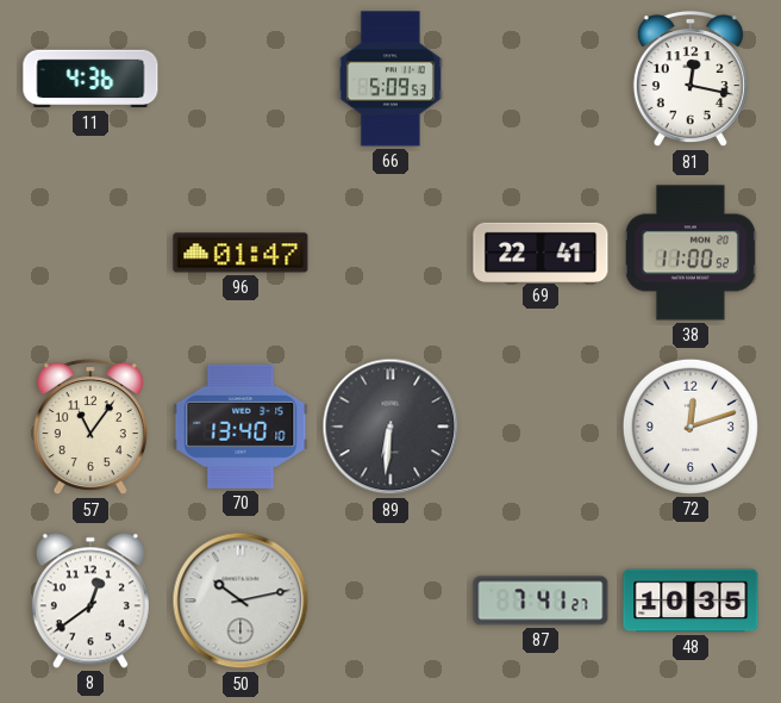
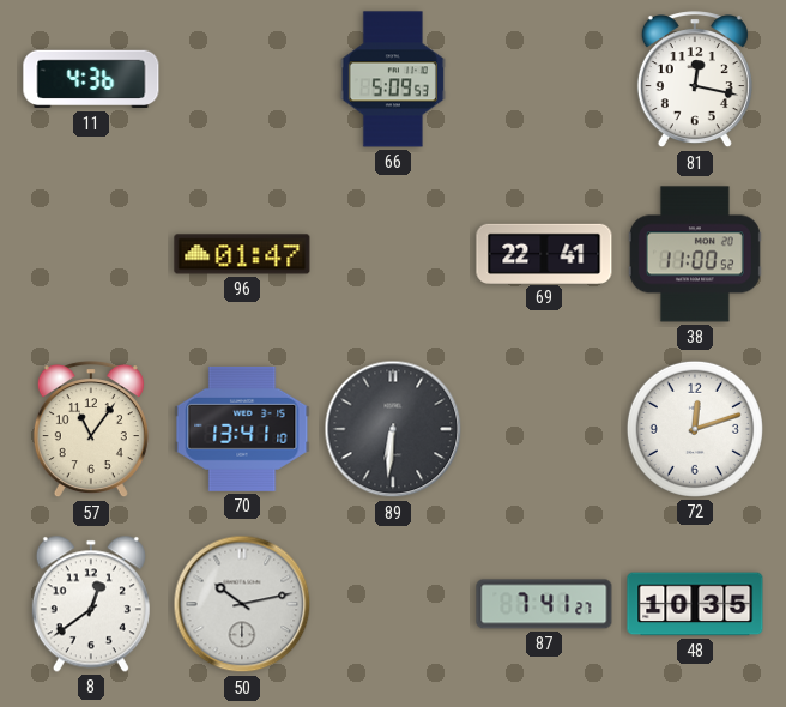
70: 13:40 -> 13:41
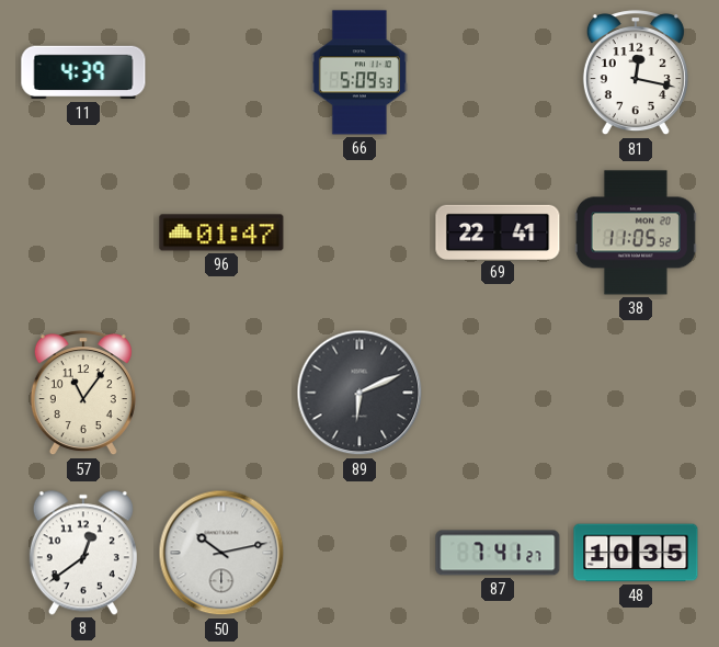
11: 4:36 -> 4:39
38: 11:00 -> 11:05
70: 13:41 -> none
89: 6:31 -> 6:11
72: 12:12 -> none
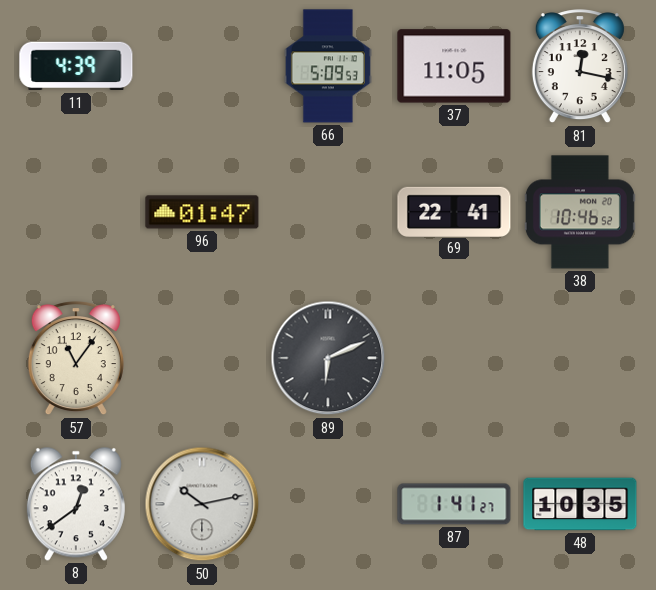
37: none -> 11:05
38: 11:05 -> 10:46
87: 7:41 -> 1:41
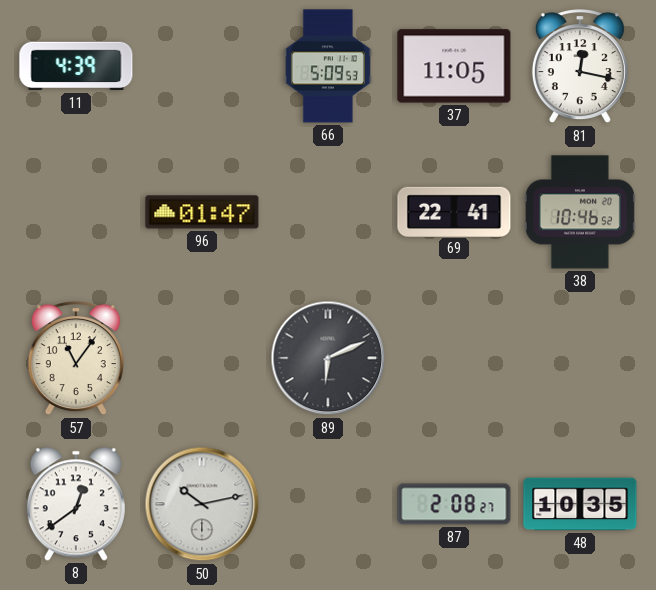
87: 1:41 -> 2:08
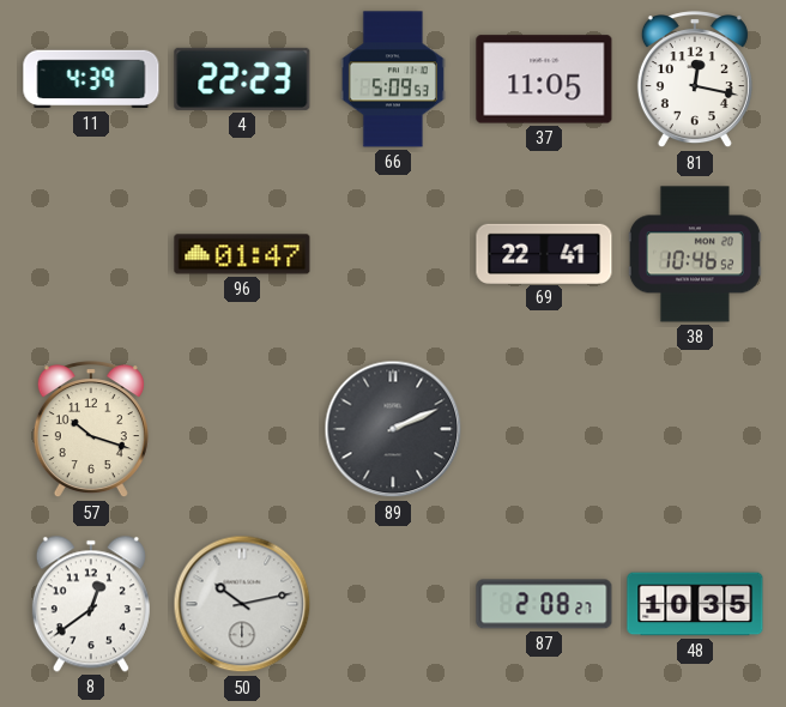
4: none -> 22:23
57: 11:06 -> 10:18
89: 6:11 -> 2:11
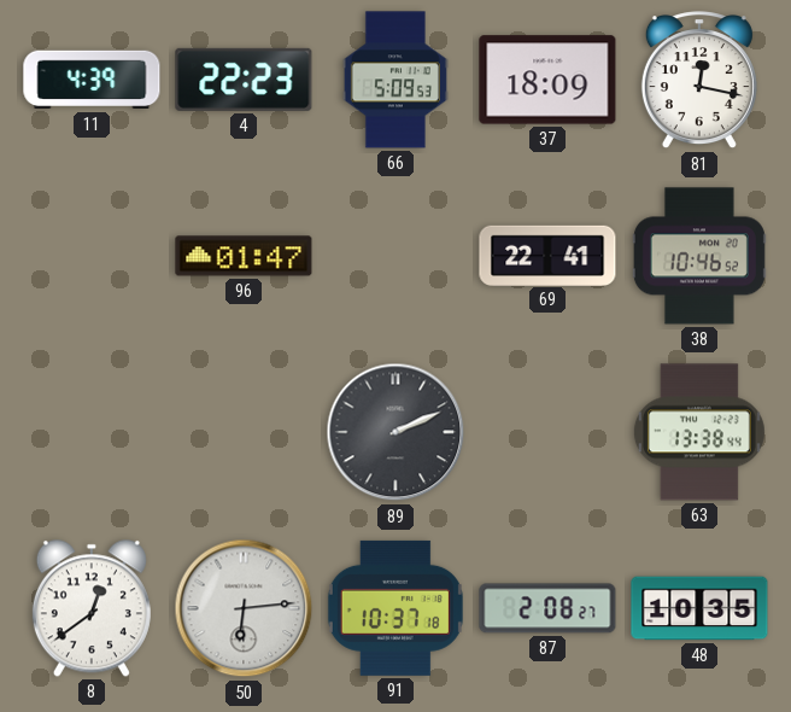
37: 11:05 -> 18:09
57: 10:18 -> none
63: none -> 13:38
50: 10:13 -> 6:14
91: none -> 10:37
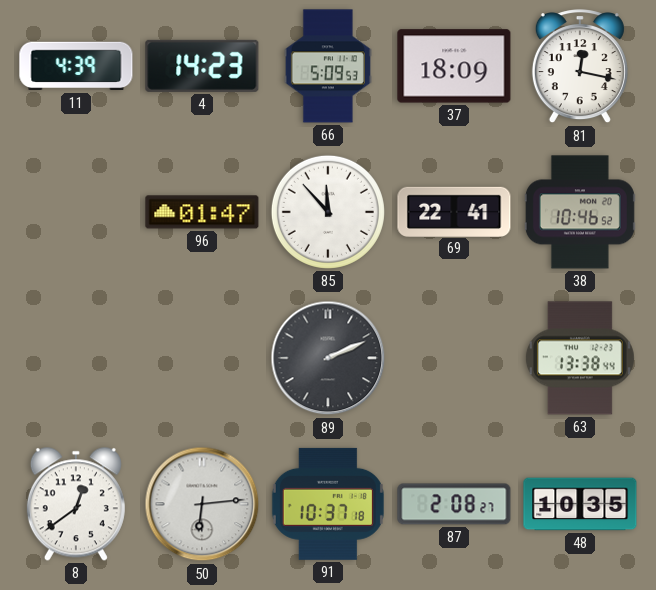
4: 22:23 -> 14:23
85: none -> 11:53
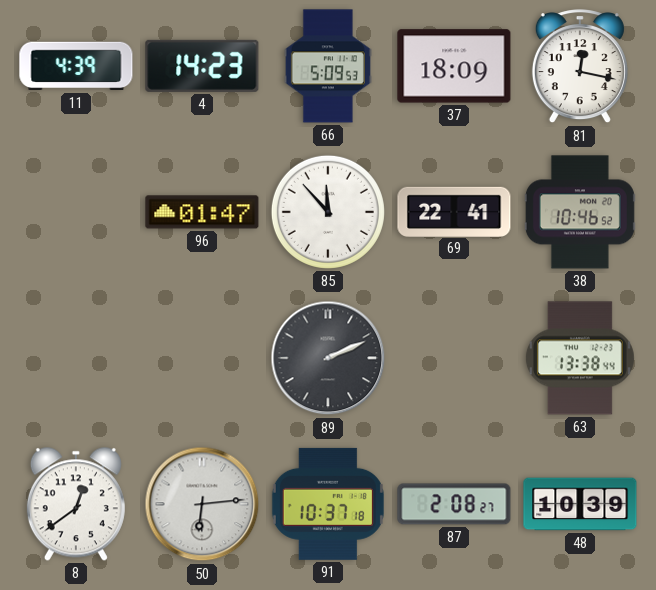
48: 10:35 -> 10:39
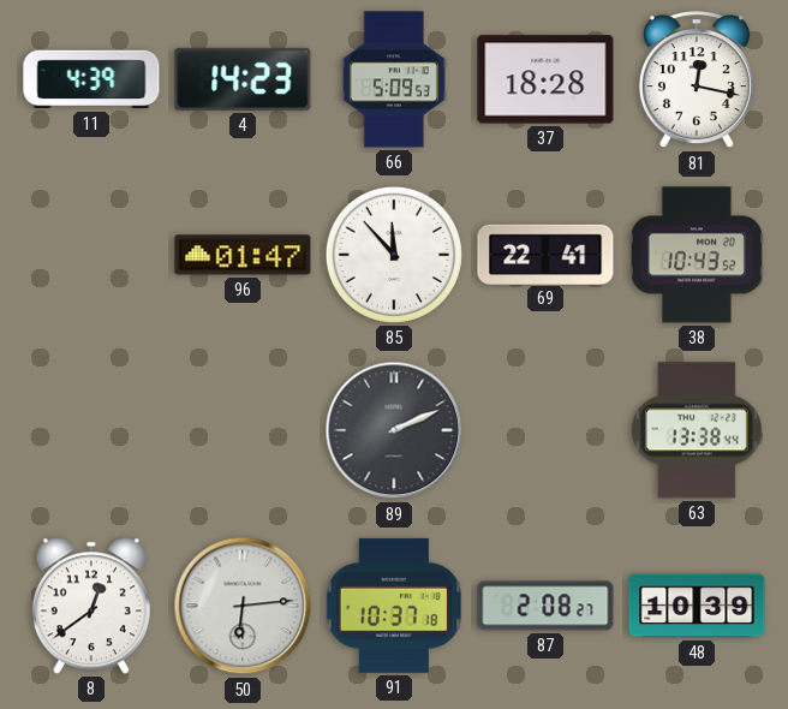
37: 18:09 -> 18:28
38: 10:46 -> 10:43
